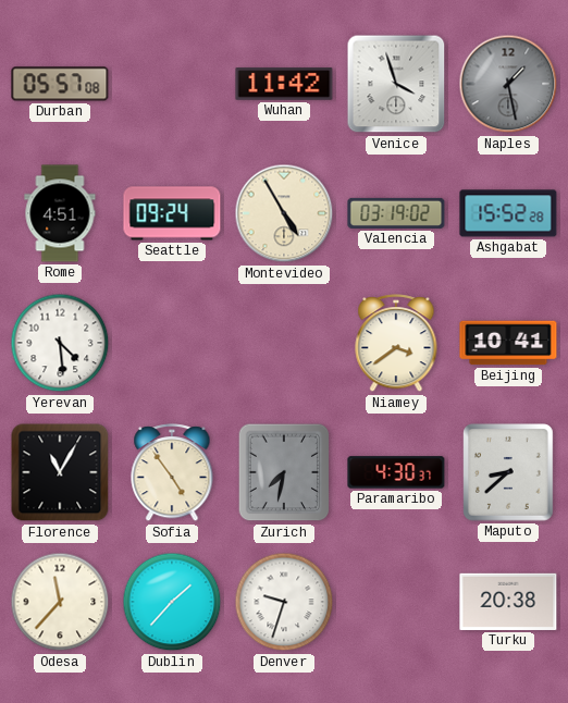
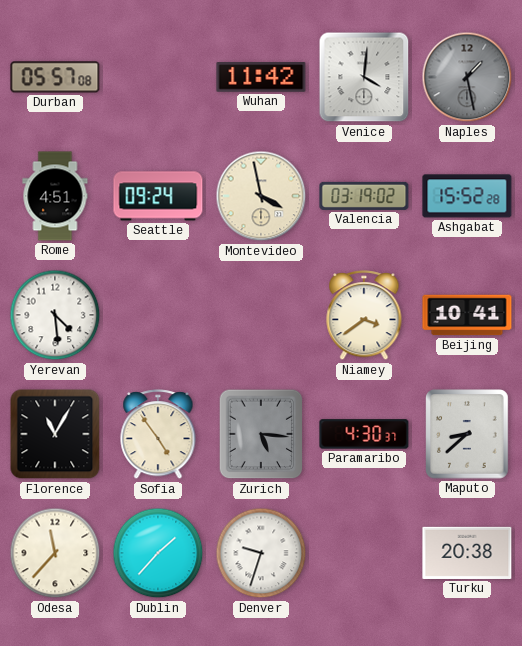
Venice: 3:57 -> 4:01
Montevideo: 4:55 -> 3:58
Zurich: 7:32 -> 5:16
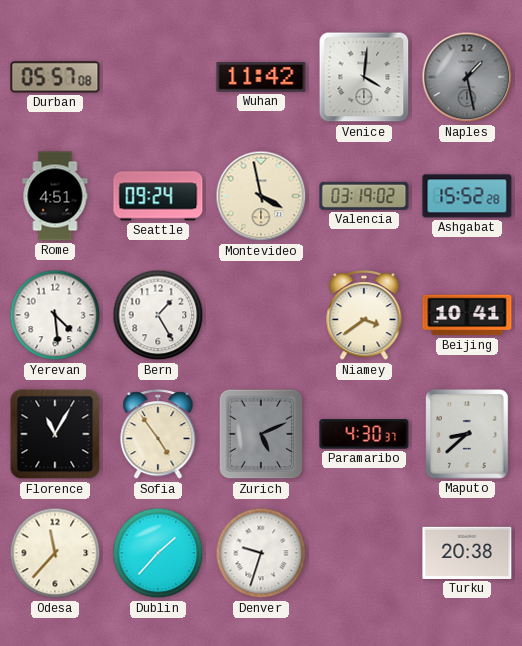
Bern: none -> 1:25
Zurich: 5:16 -> 5:11
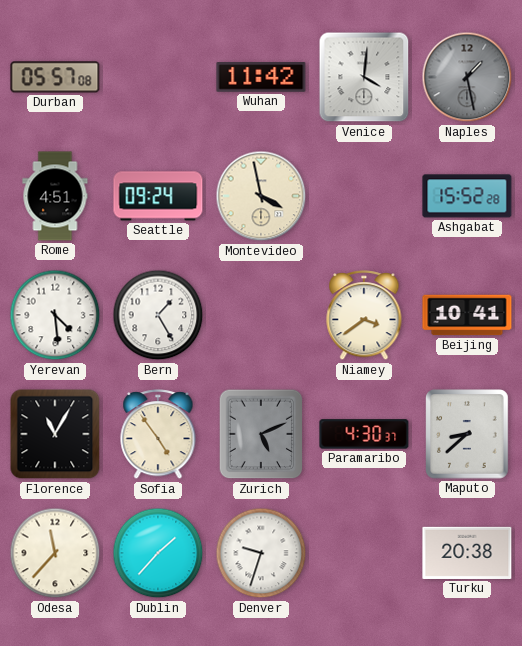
Valencia: 03:19 -> none
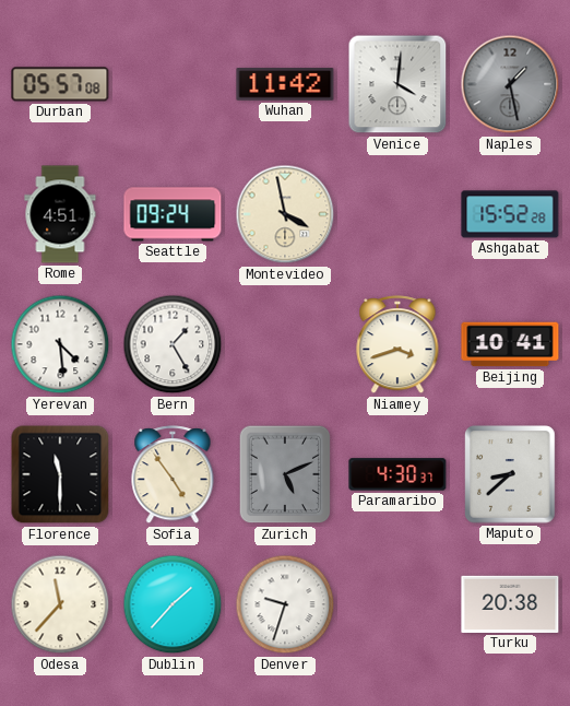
Niamey: 3:39 -> 3:42
Florence: 11:05 -> 11:30
